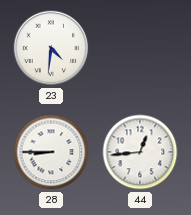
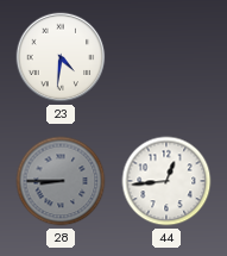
28 dial: white -> grey
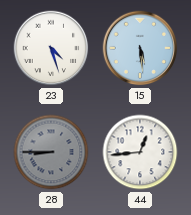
23: 4:31 -> 4:27
15: none -> 5:29
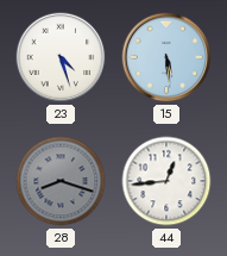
28: 8:45 -> 8:18
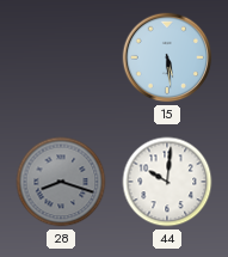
23: 4:27 -> none
44: 12:44 -> 10:01
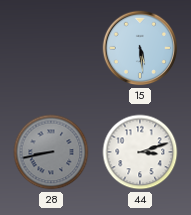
28: 8:18 -> 8:43
44: 10:01 -> 3:12
